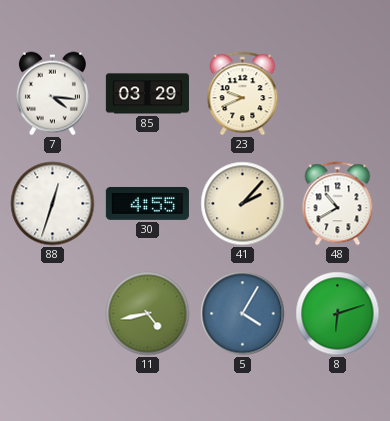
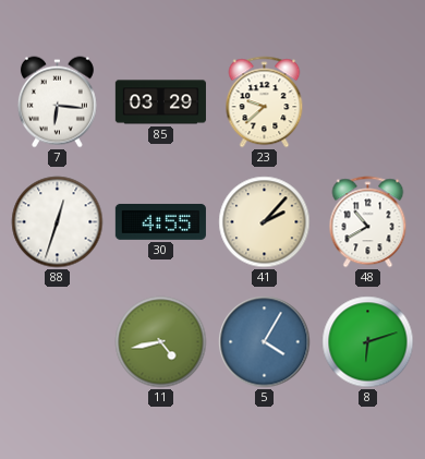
7: 4:16 -> 6:16
23: 9:41 -> 9:38
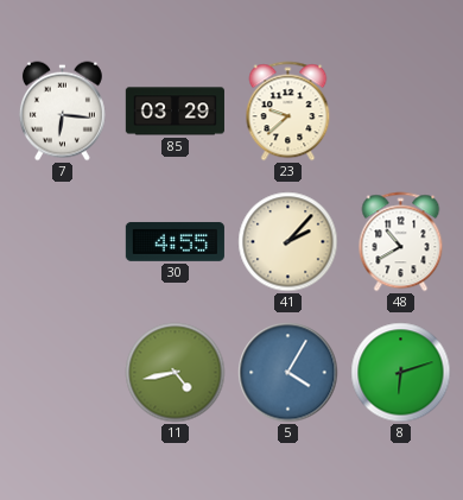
88: 12:33 -> none
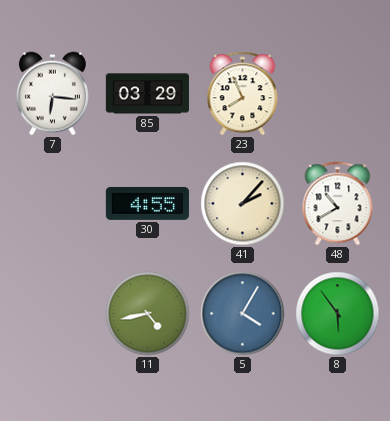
23: 9:38 -> 7:56
8: 6:12 -> 5:54
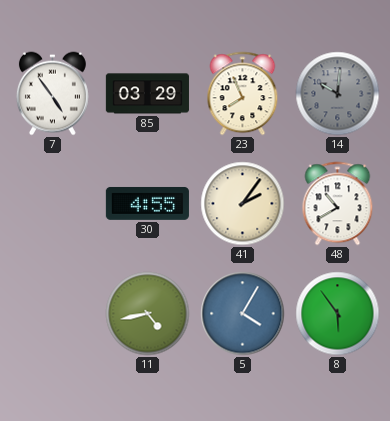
7: 6:16 -> 4:54
14: none -> 10:01
41: 2:07 -> 2:06
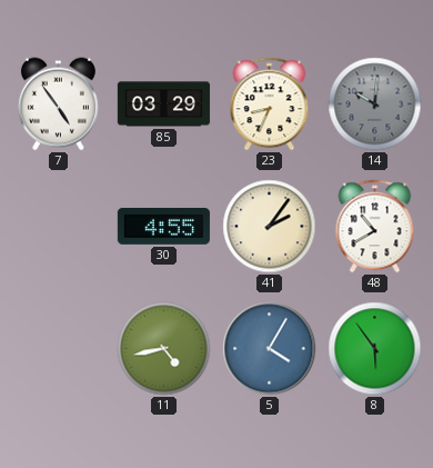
23: 7:56 -> 8:34
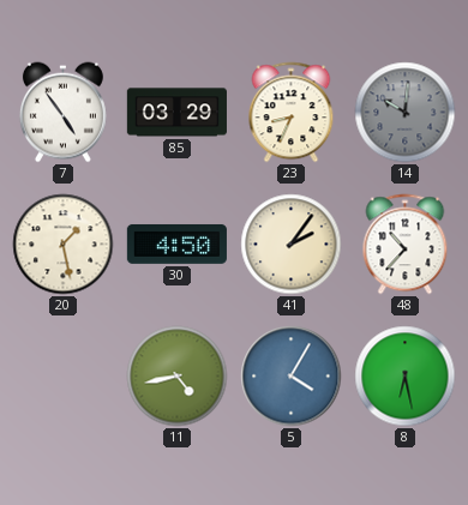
20: none -> 1:28
30: 4:55 -> 4:50
48: 10:40 -> 10:37
8: 5:54 -> 6:28
